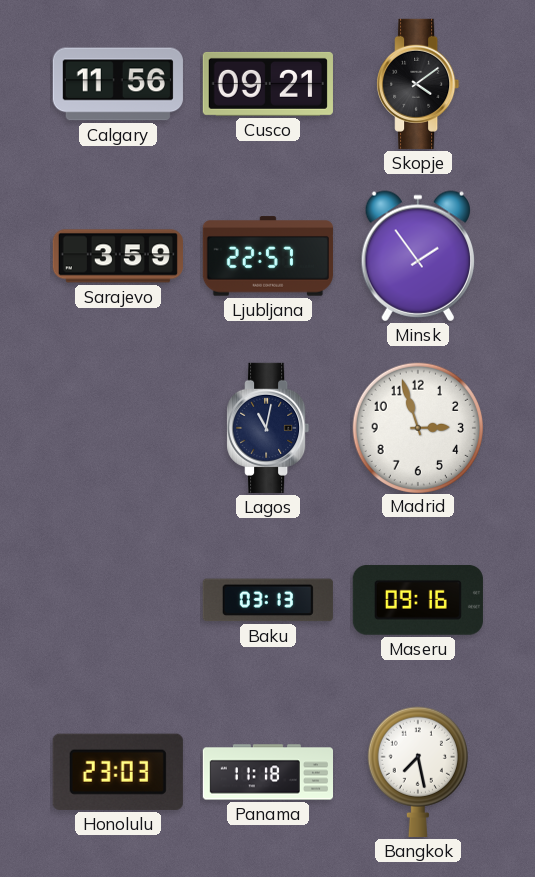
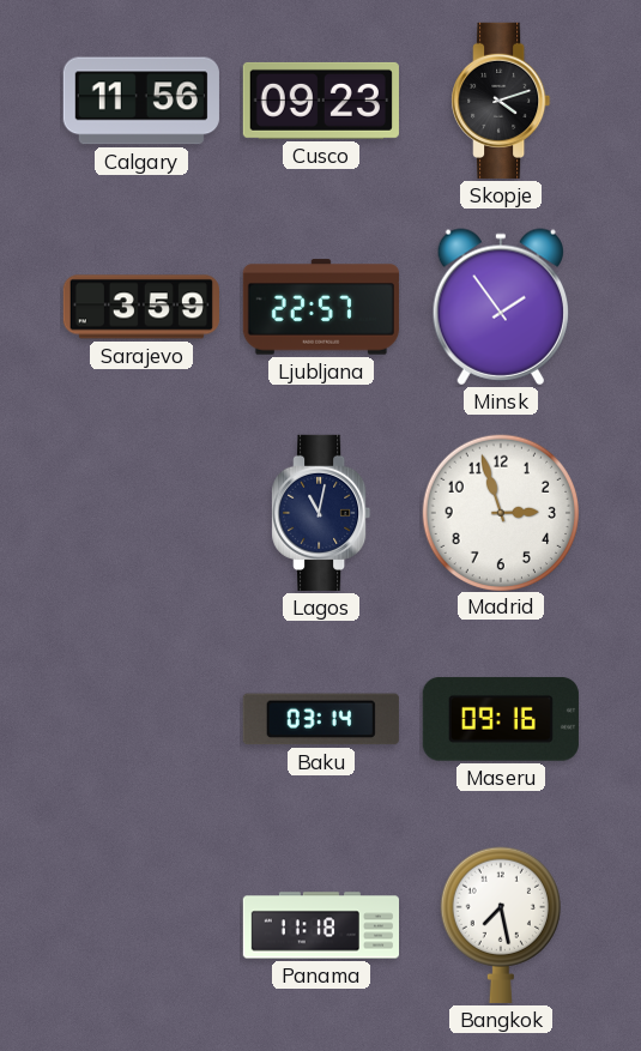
Cusco: 09:21 -> 09:23
Skopje: 4:09 -> 4:12
Baku: 03:13 -> 03:14
Honolulu: 23:03 -> none
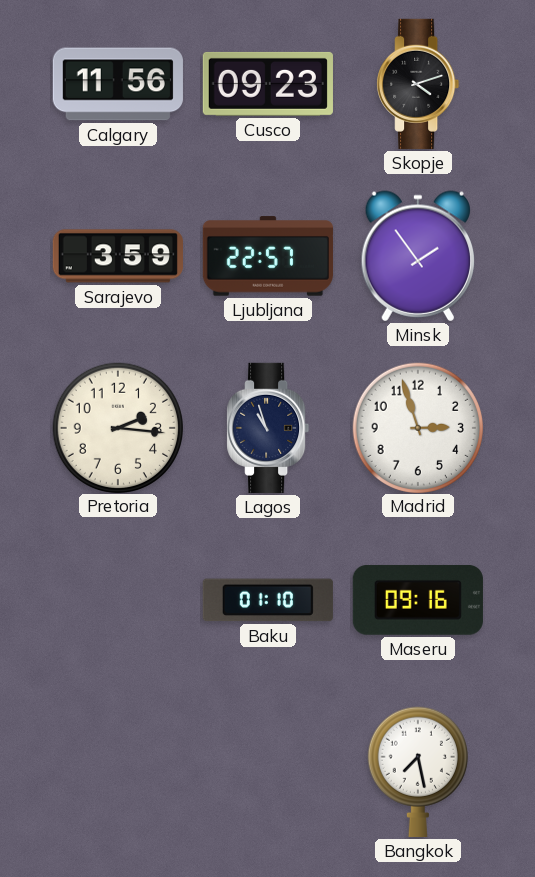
Pretoria: none -> 2:16
Lagos: 11:02 -> 10:57
Baku: 03:14 -> 01:10
Panama: 11:18 -> none
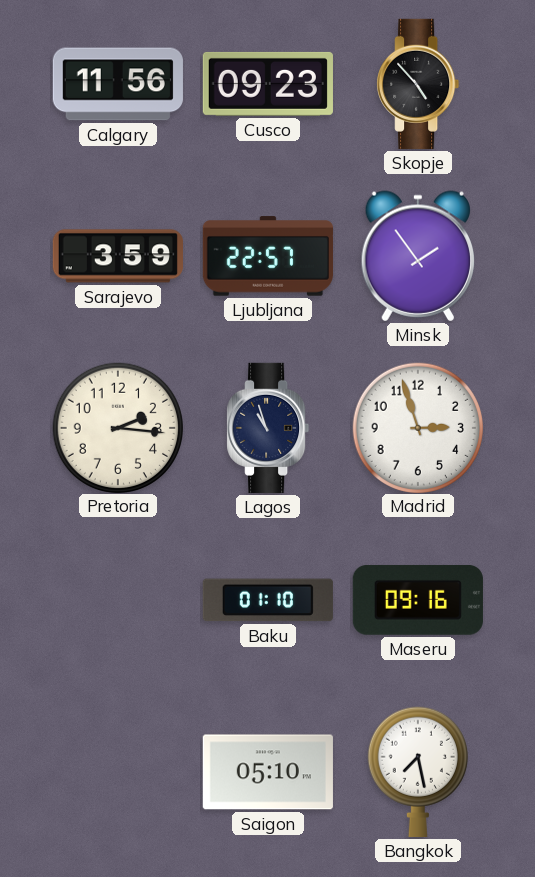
Skopje: 4:12 -> 4:53
Saigon: none -> 05:10
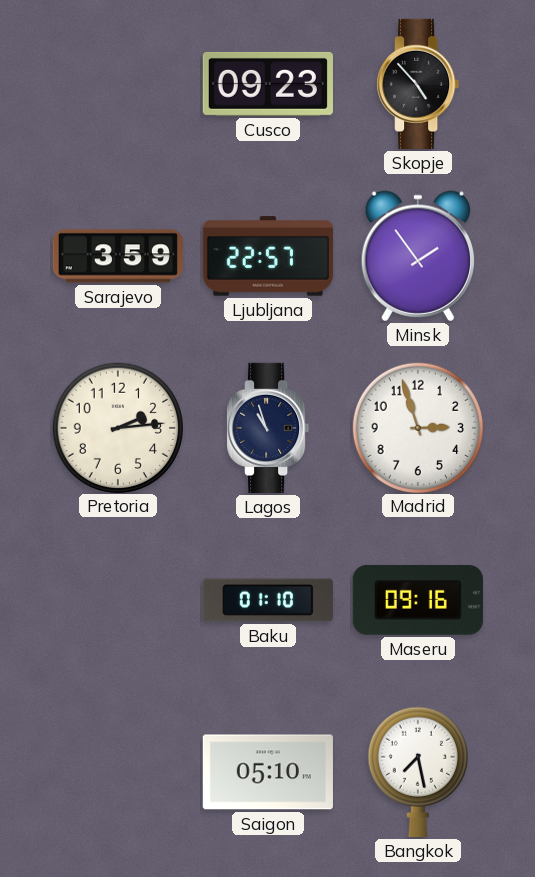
Calgary: 11:56 -> none
Pretoria: 2:16 -> 2:14
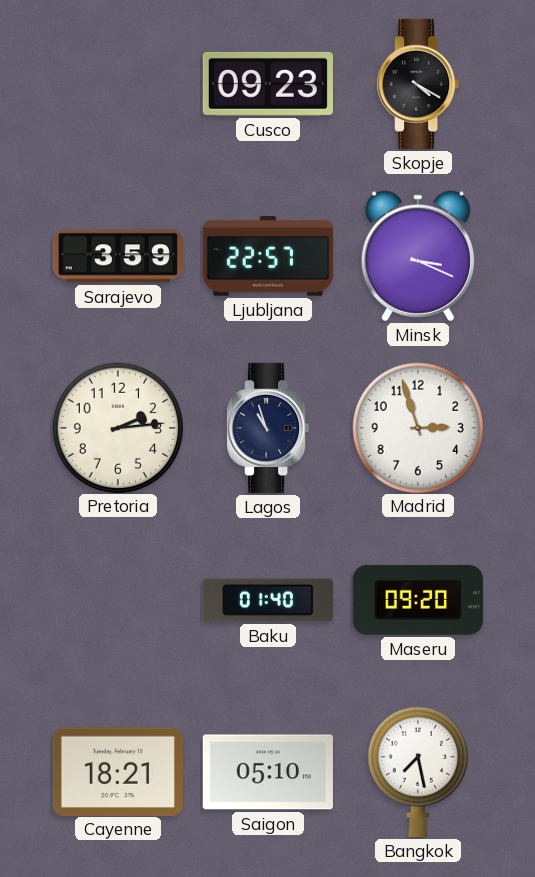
Skopje: 4:53 -> 4:20
Minsk: 1:54 -> 3:19
Baku: 01:10 -> 01:40
Maseru: 09:16 -> 09:20
Cayenne: none -> 18:21
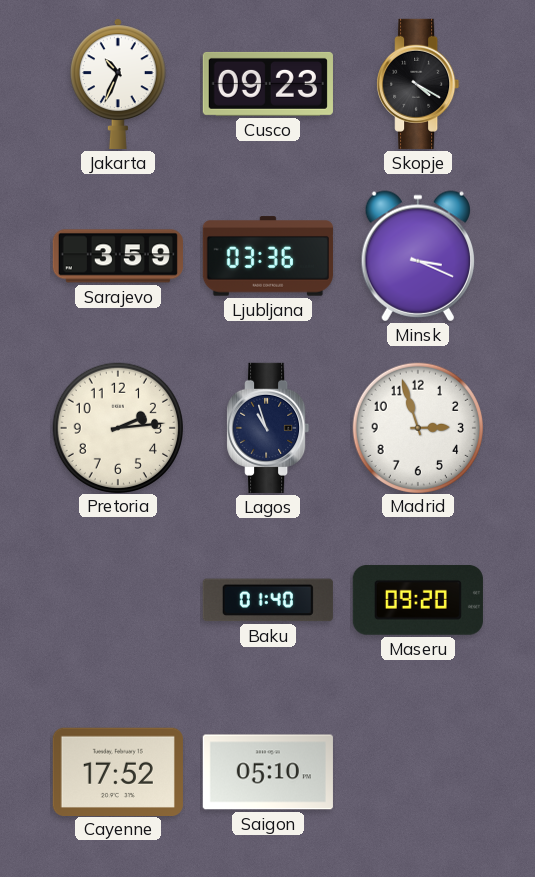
Jakarta: none -> 10:34
Ljubljana: 22:57 -> 03:36
Cayenne: 18:21 -> 17:52
Bangkok: 7:28 -> none
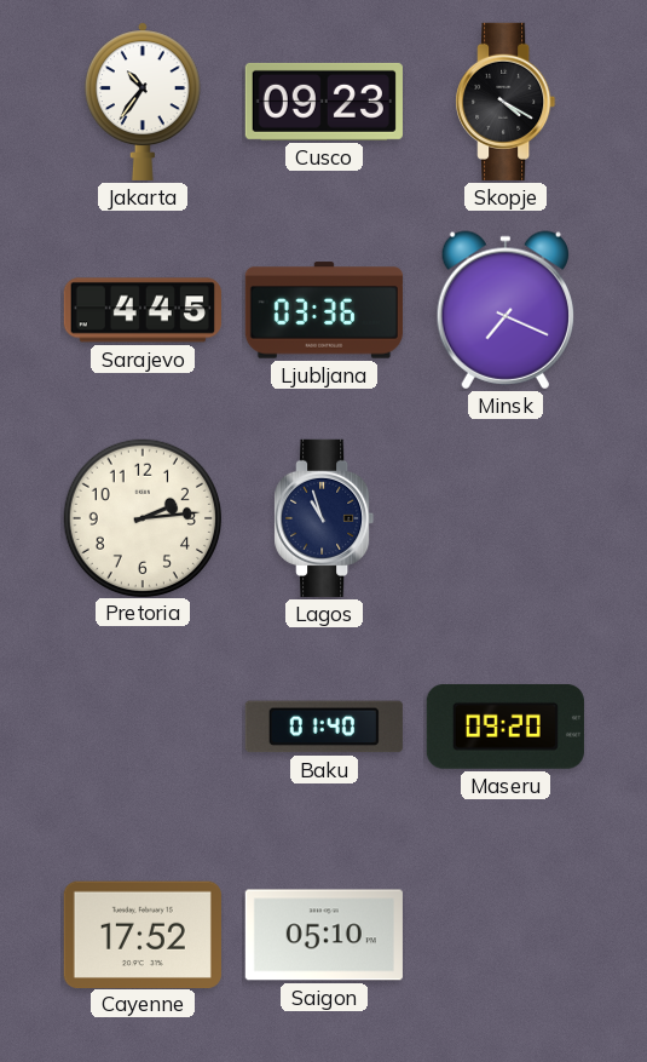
Jakarta: 10:34 -> 10:36
Sarajevo: 3:59 -> 4:45
Minsk: 3:19 -> 7:19
Madrid: 2:57 -> none
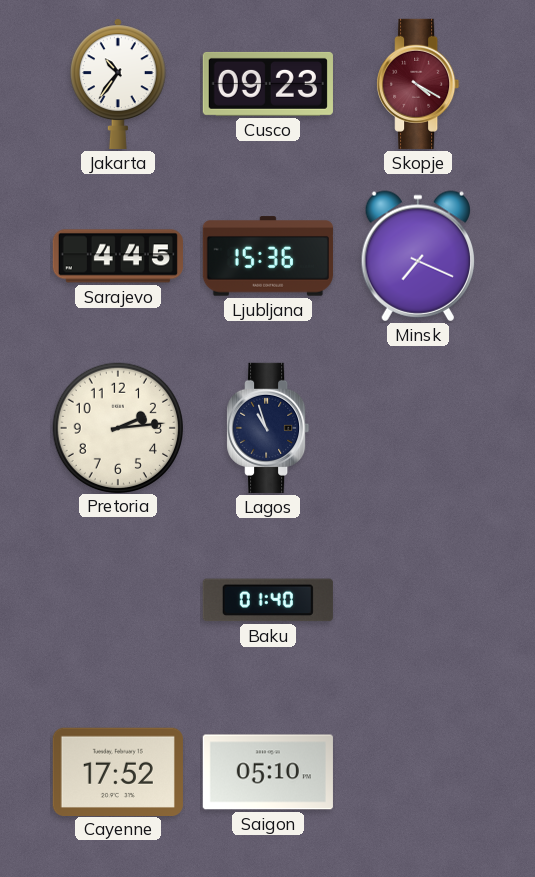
Skopje dial: black -> burgundy
Ljubljana: 03:36 -> 15:36
Maseru: 09:20 -> none
